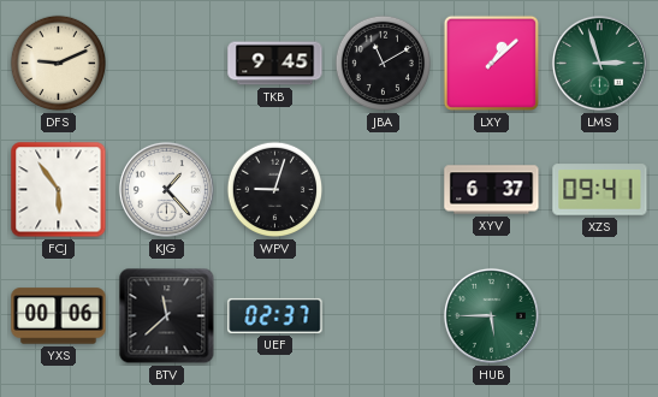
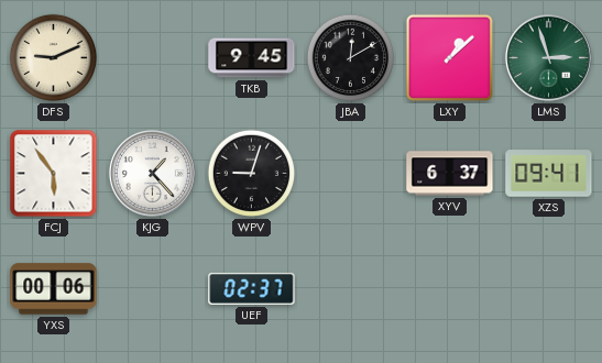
JBA: 11:10 -> 12:10
BTV: 11:38 -> none
HUB: 5:45 -> none
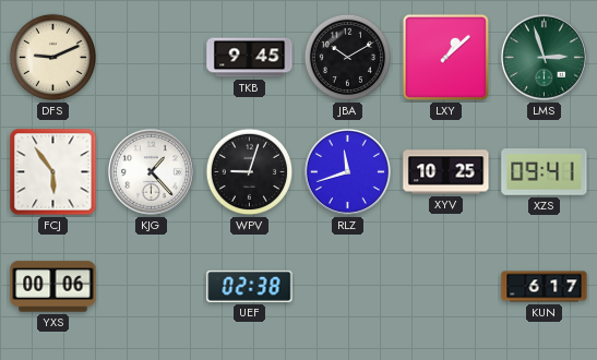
JBA: 12:10 -> 10:10
RLZ: none -> 11:42
XYV: 6:37 -> 10:25
UEF: 02:37 -> 02:38
KUN: none -> 6:17
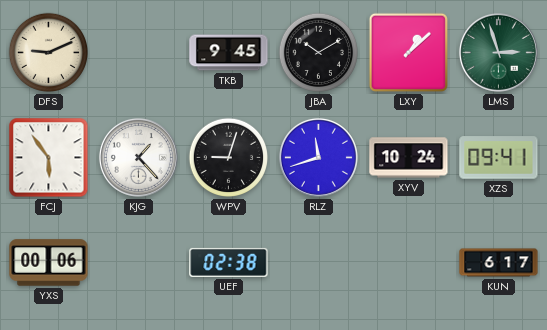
XYV: 10:25 -> 10:24
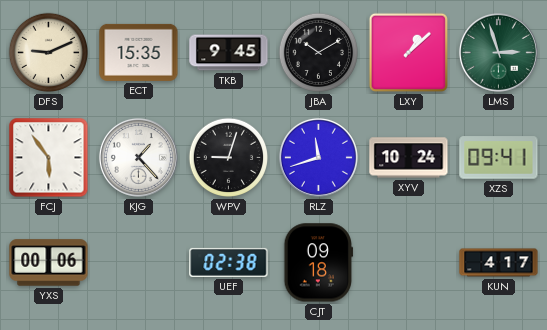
ECT: none -> 15:35
CJT: none -> 09:18
KUN: 6:17 -> 4:17
